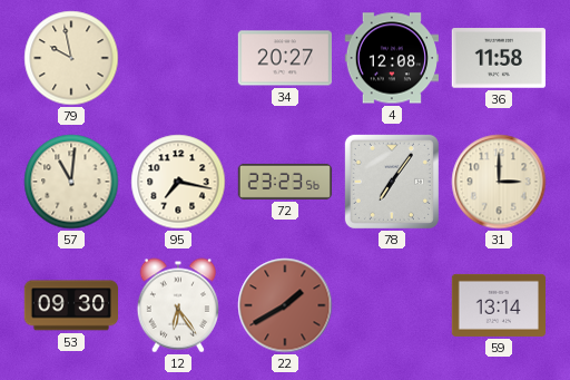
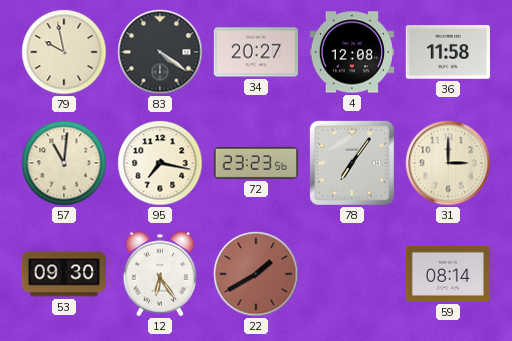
83: none -> 4:21
59: 13:14 -> 08:14
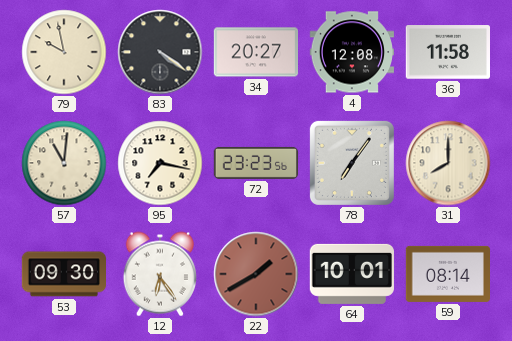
31: 3:00 -> 8:00
64: none -> 10:01
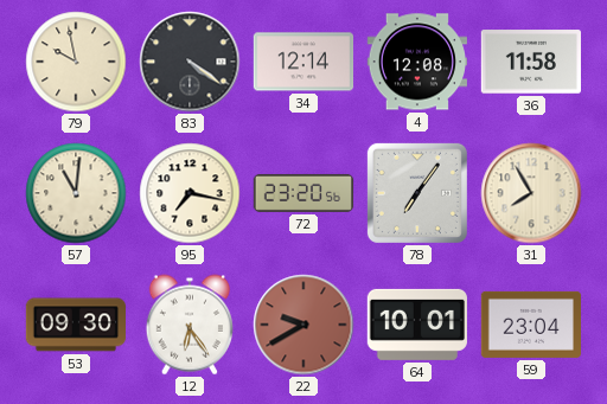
34: 20:27 -> 12:14
72: 23:23 -> 23:20
31: 8:00 -> 7:55
22: 1:40 -> 9:40
59: 08:14 -> 23:04
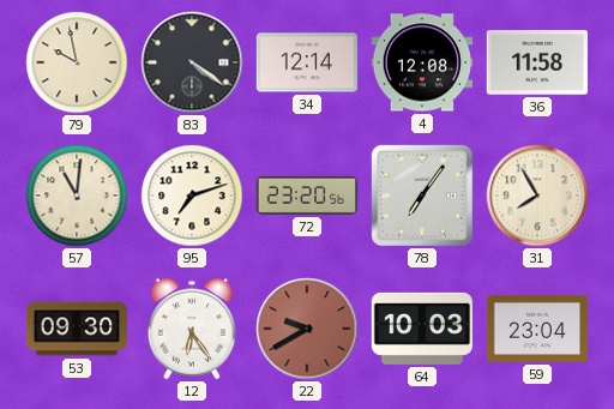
95: 7:17 -> 7:12
64: 10:01 -> 10:03
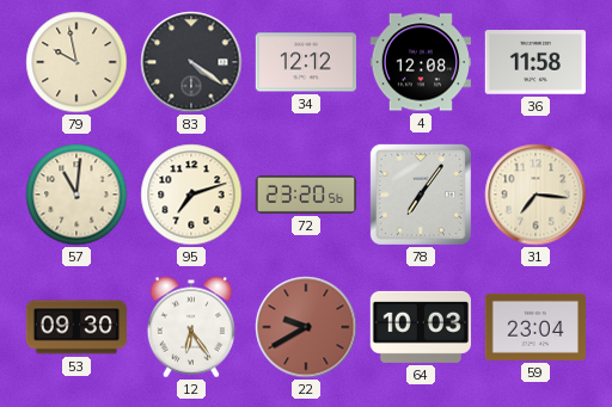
34: 12:14 -> 12:12
31: 7:55 -> 7:16
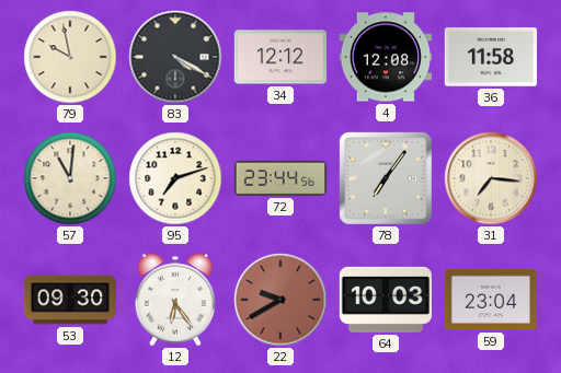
83: 4:21 -> 4:20
72: 23:20 -> 23:44
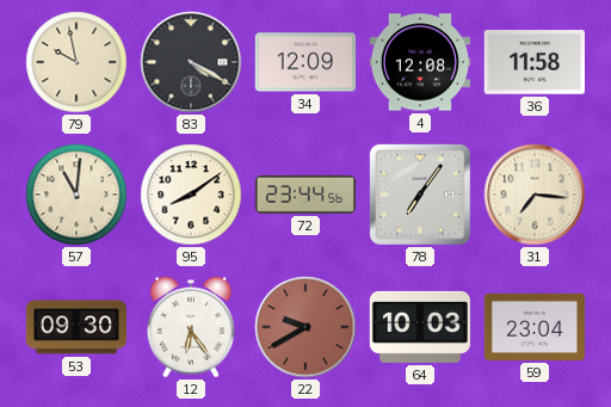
34: 12:12 -> 12:09
95: 7:12 -> 8:09
